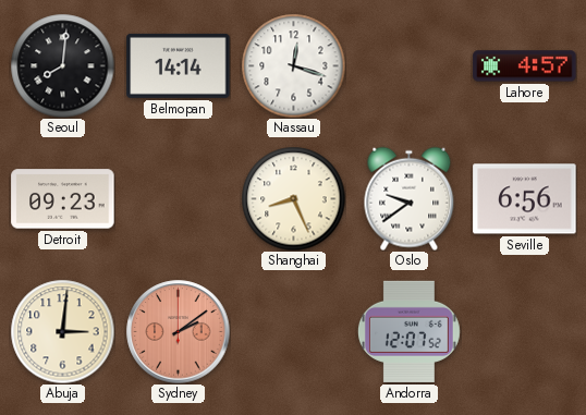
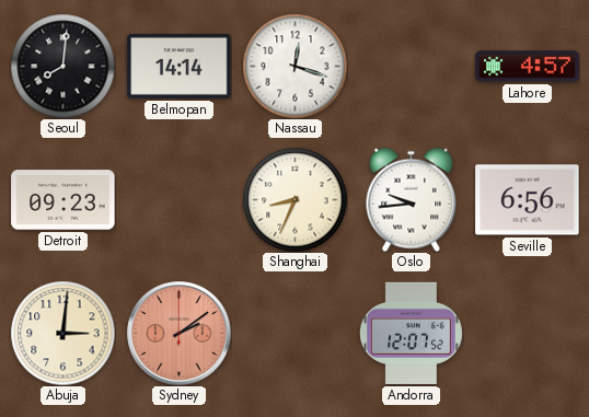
Shanghai: 8:26 -> 8:34
Oslo: 9:39 -> 9:44
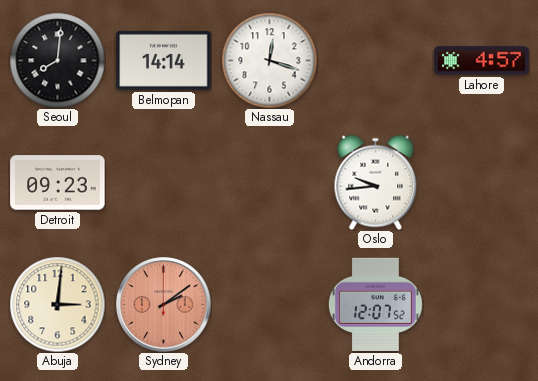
Shanghai: 8:34 -> none
Seville: 6:56 -> none
